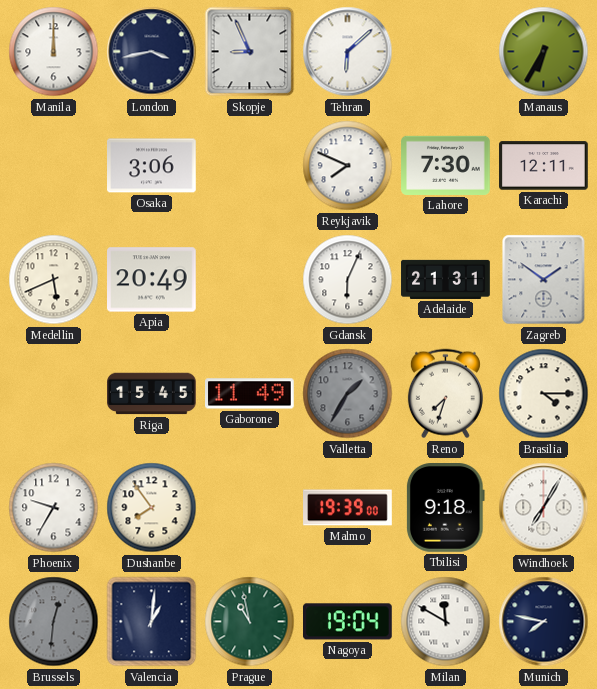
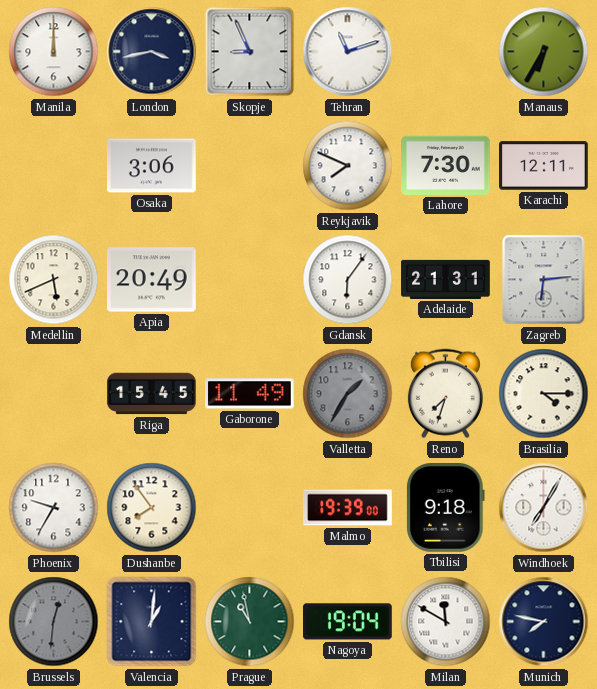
Tehran: 6:08 -> 11:12
Gdansk: 6:04 -> 6:06
Zagreb: 1:51 -> 6:14
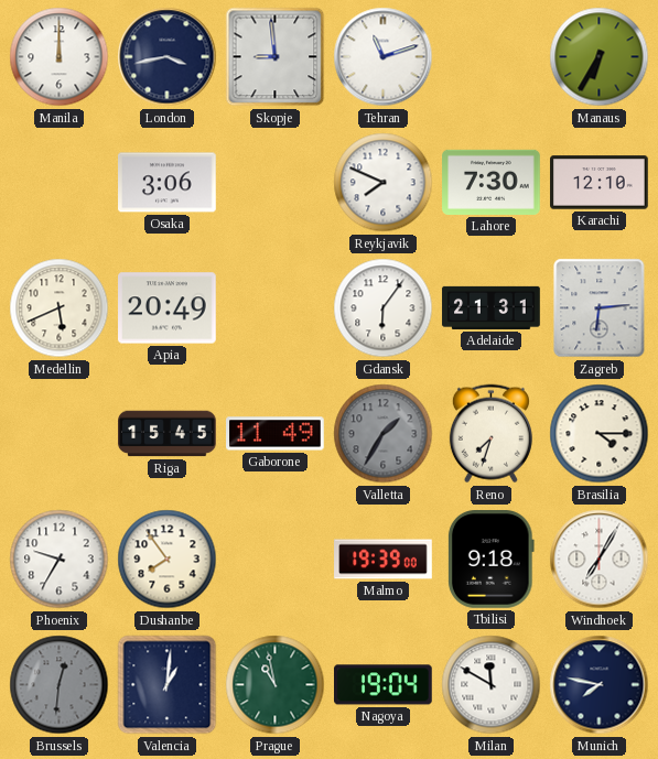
Skopje: 8:56 -> 8:59
Karachi: 12:11 -> 12:10
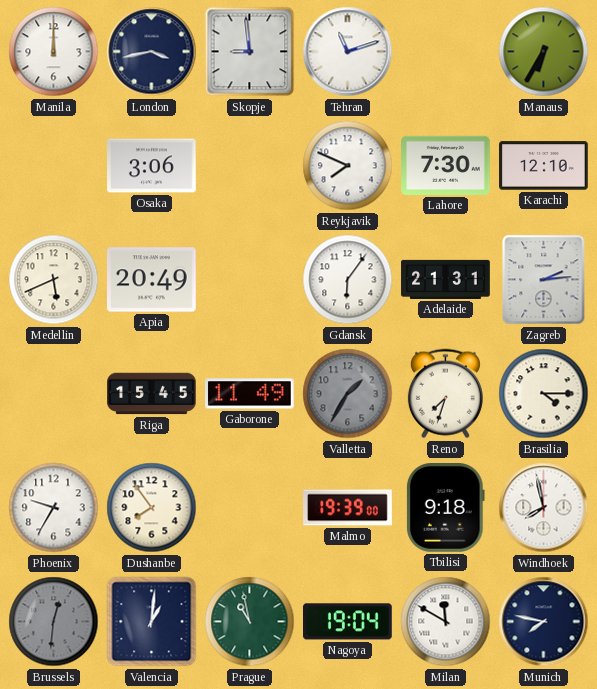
Zagreb: 6:14 -> 2:14
Windhoek: 7:05 -> 7:58
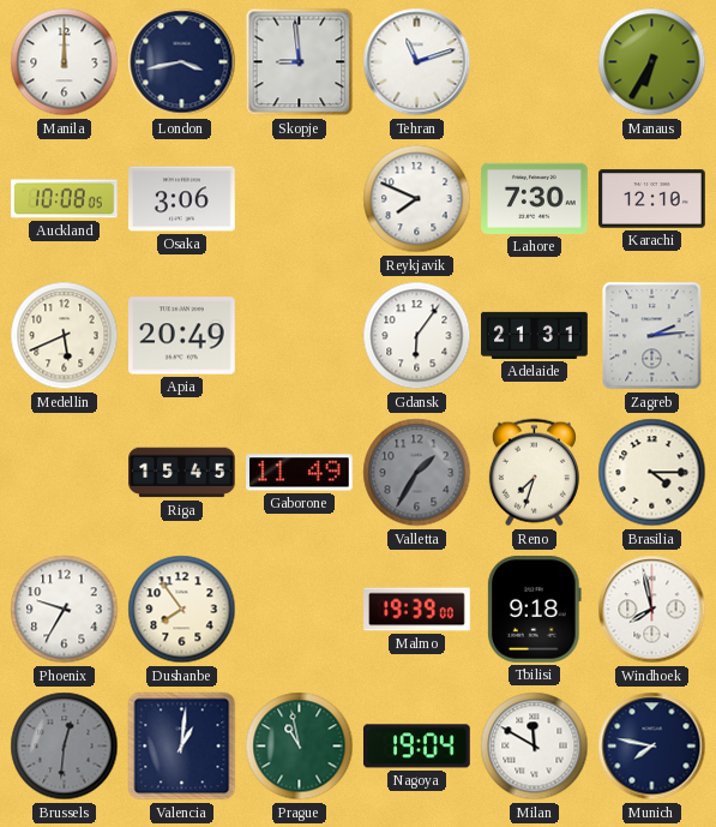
Auckland: none -> 10:08
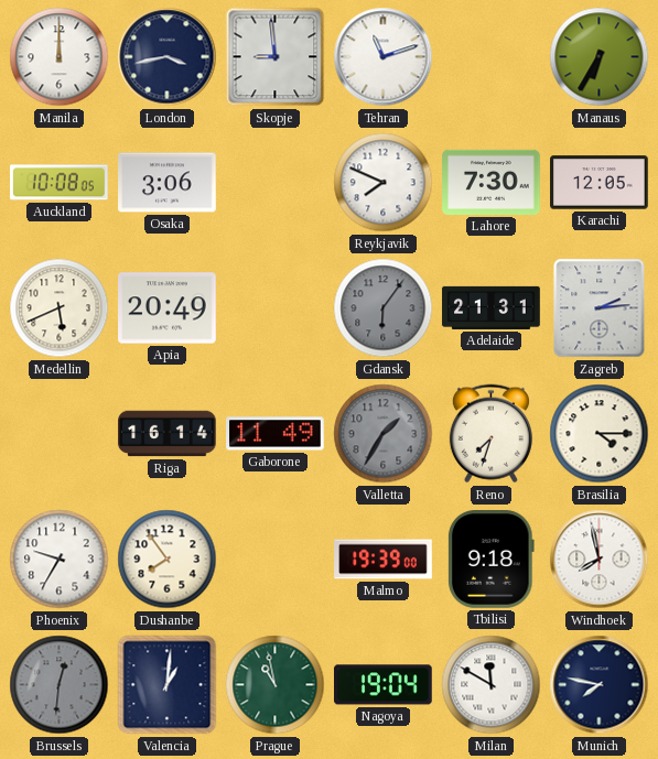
Karachi: 12:10 -> 12:05
Gdansk dial: white -> grey
Riga: 15:45 -> 16:14
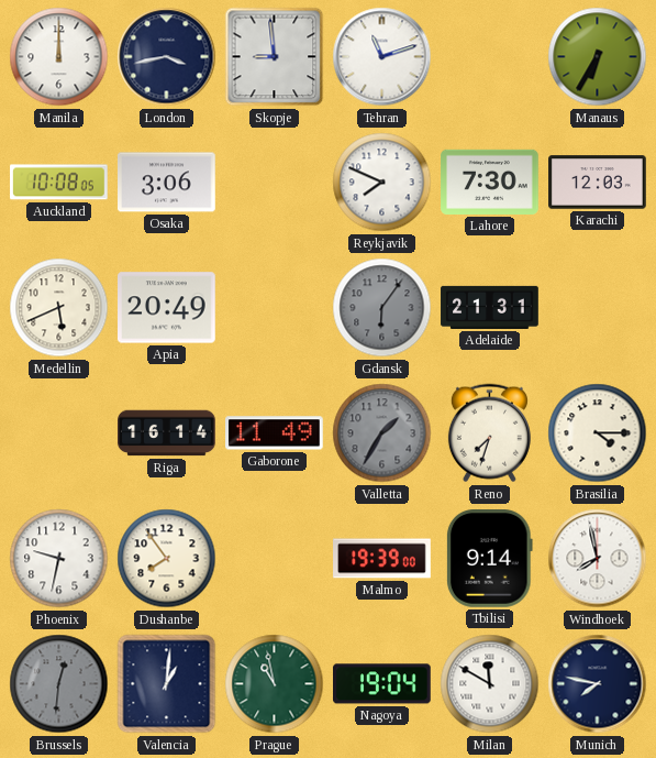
Karachi: 12:05 -> 12:03
Zagreb: 2:14 -> none
Phoenix: 9:35 -> 9:32
Tbilisi: 9:18 -> 9:14
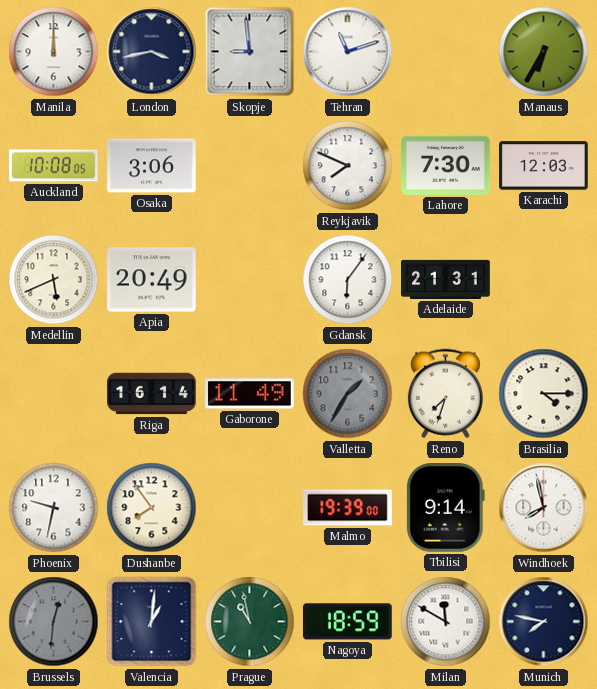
Gdansk dial: grey -> white
Nagoya: 19:04 -> 18:59
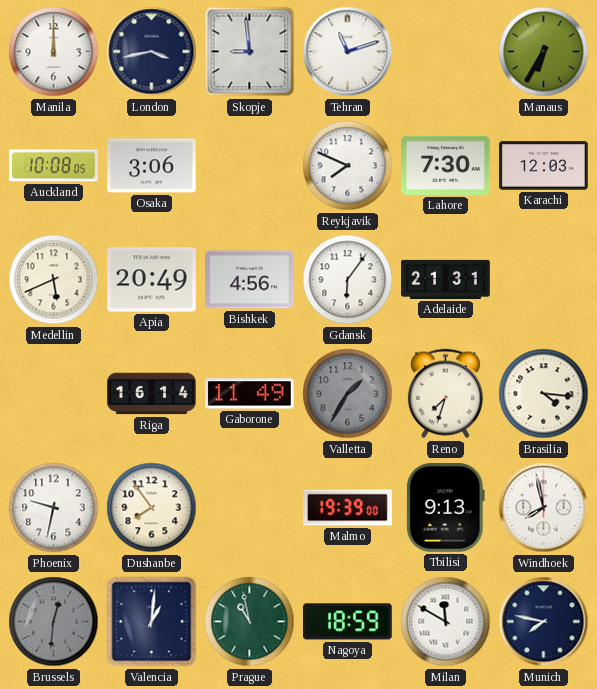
Bishkek: none -> 4:56
Brasilia: 4:15 -> 4:16
Tbilisi: 9:14 -> 9:13
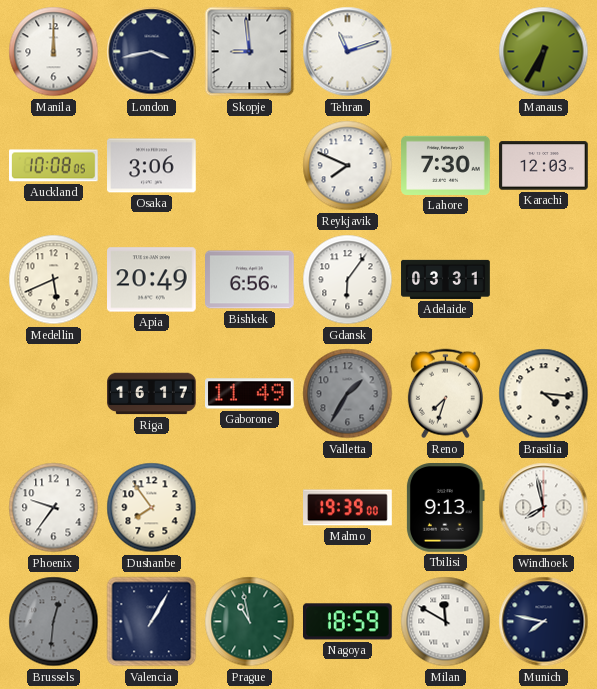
Bishkek: 4:56 -> 6:56
Adelaide: 21:31 -> 03:31
Riga: 16:14 -> 16:17
Phoenix: 9:32 -> 9:36
Valencia: 1:01 -> 1:05
